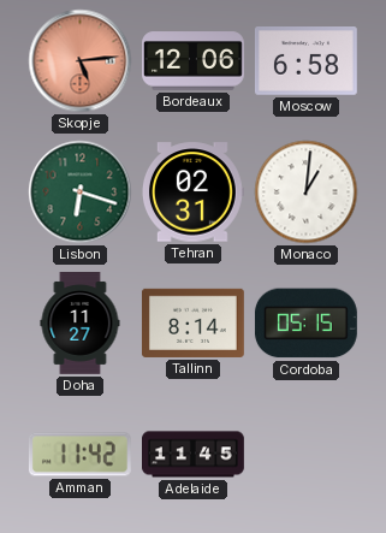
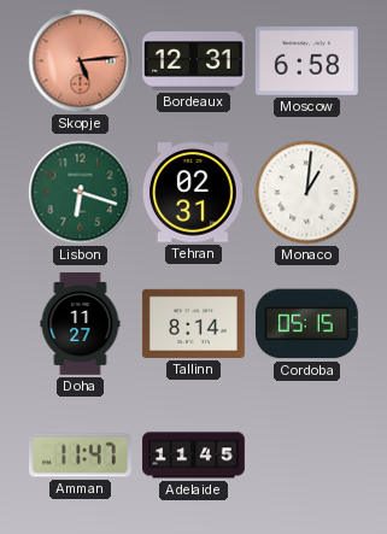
Bordeaux: 12:06 -> 12:31
Amman: 11:42 -> 11:47
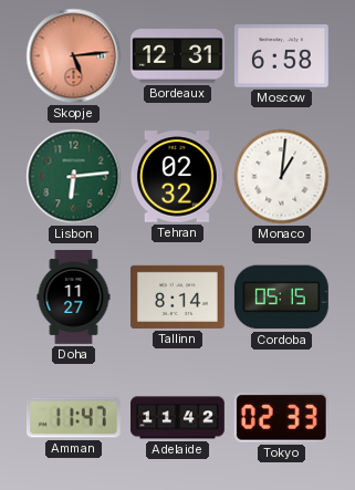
Lisbon: 6:18 -> 6:14
Tehran: 02:31 -> 02:32
Adelaide: 11:45 -> 11:42
Tokyo: none -> 02:33
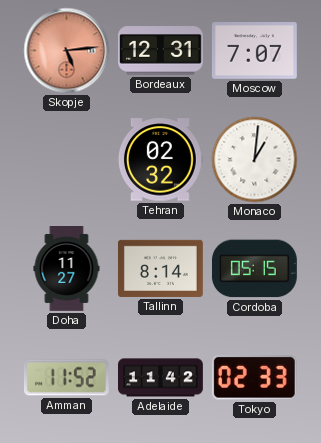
Moscow: 6:58 -> 7:07
Lisbon: 6:14 -> none
Amman: 11:47 -> 11:52
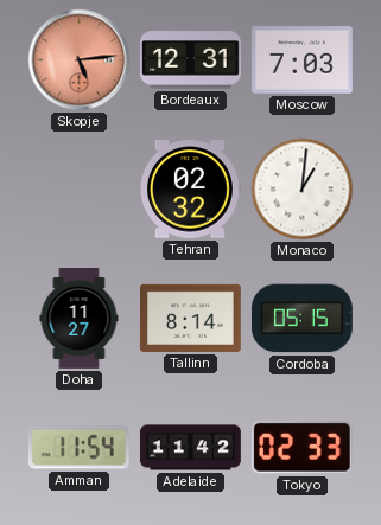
Moscow: 7:07 -> 7:03
Amman: 11:52 -> 11:54
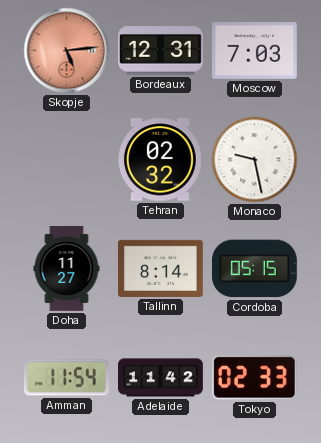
Monaco: 1:01 -> 9:28
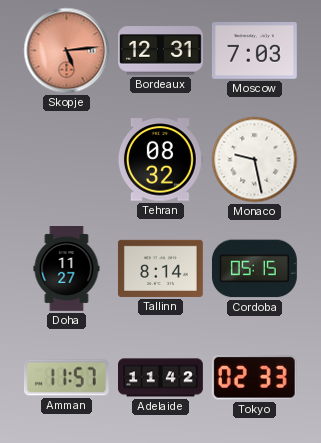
Tehran: 02:32 -> 08:32
Amman: 11:54 -> 11:57
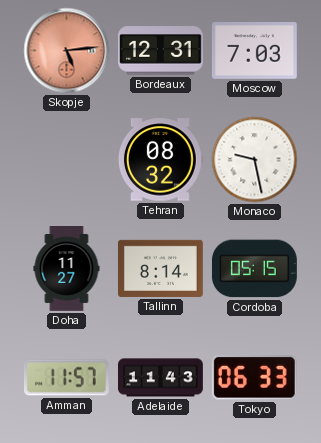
Adelaide: 11:42 -> 11:43
Tokyo: 02:33 -> 06:33
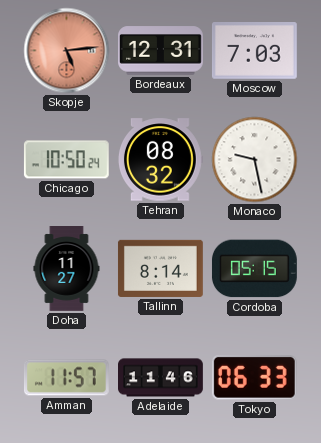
Chicago: none -> 10:50
Adelaide: 11:43 -> 11:46
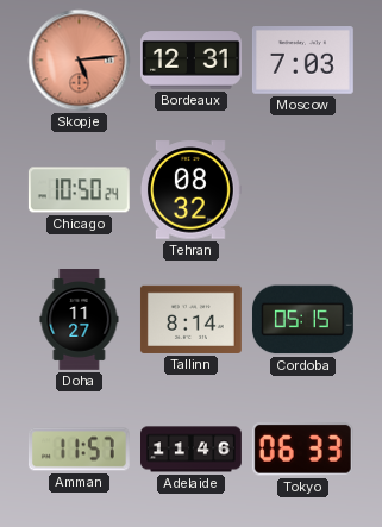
Monaco: 9:28 -> none
